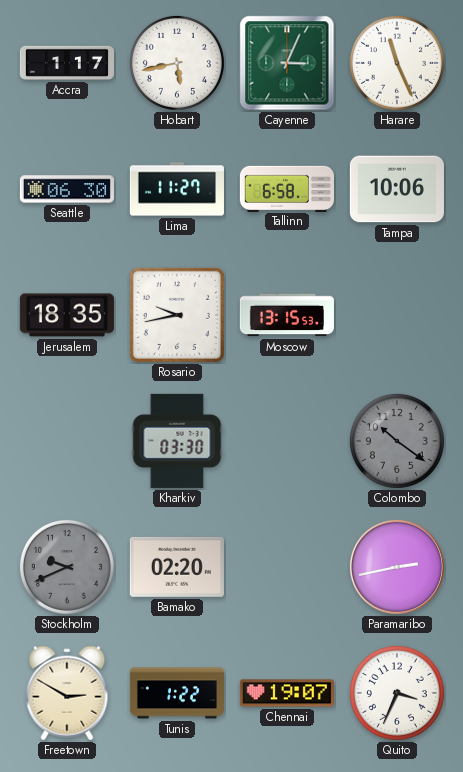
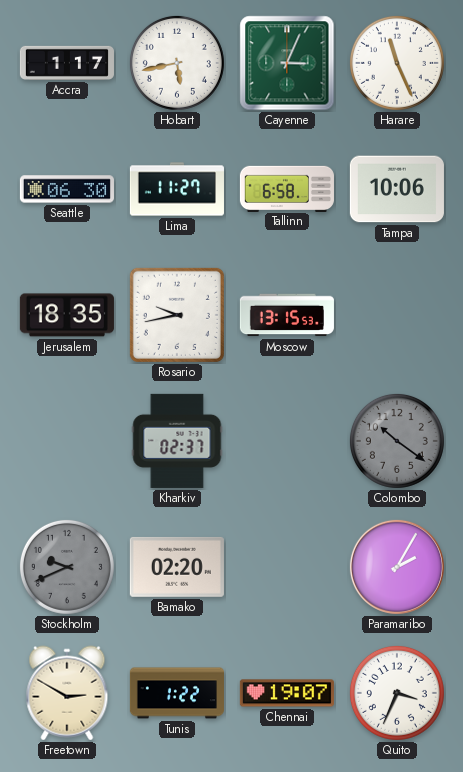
Kharkiv: 03:30 -> 02:37
Paramaribo: 2:43 -> 2:05
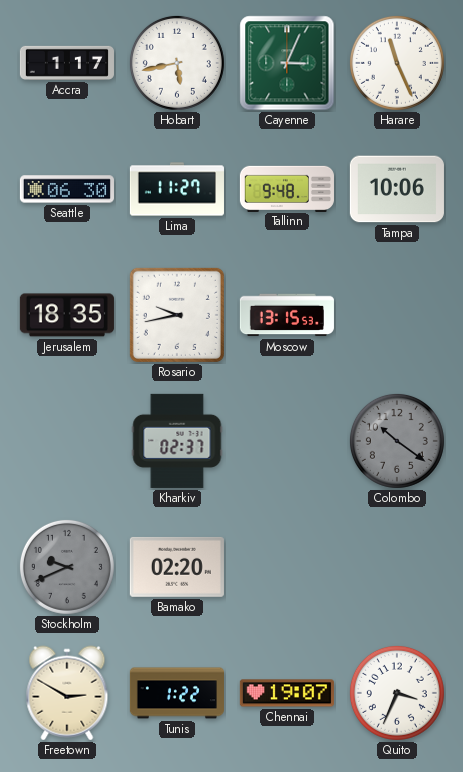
Tallinn: 6:58 -> 9:48
Paramaribo: 2:05 -> none
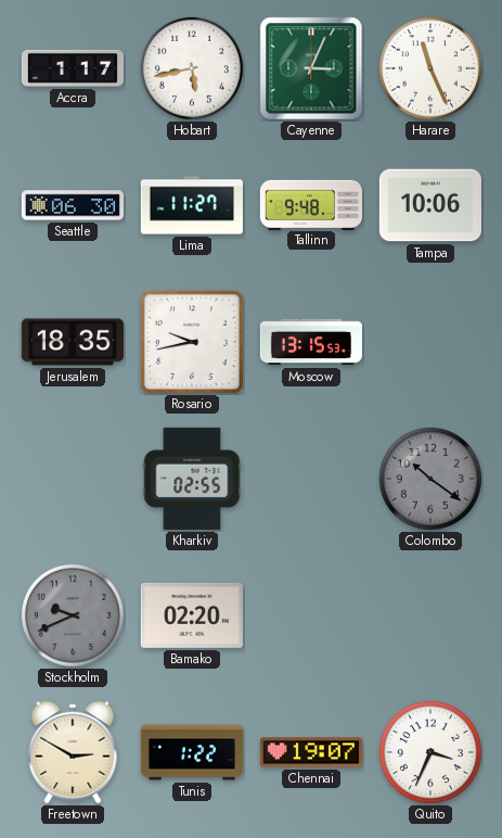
Kharkiv: 02:37 -> 02:55
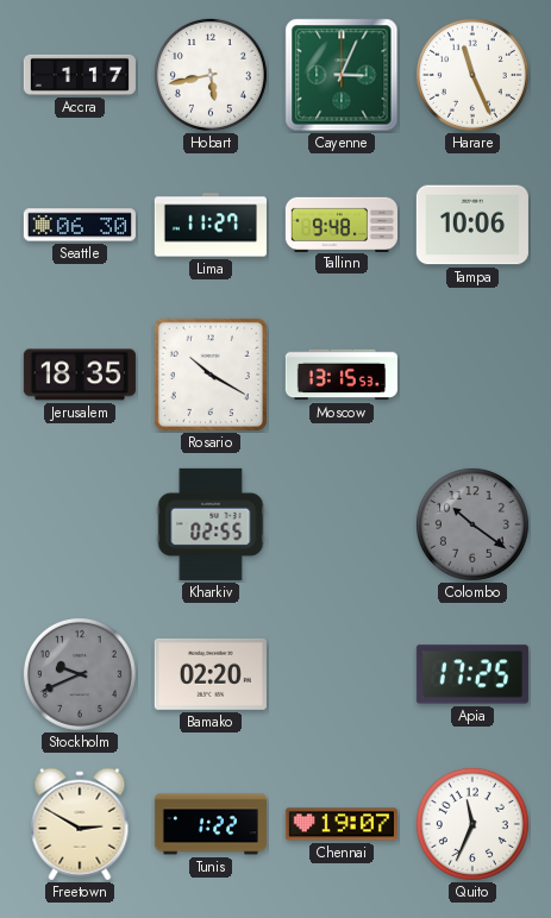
Rosario: 9:43 -> 10:20
Apia: none -> 17:25
Quito: 3:34 -> 11:34
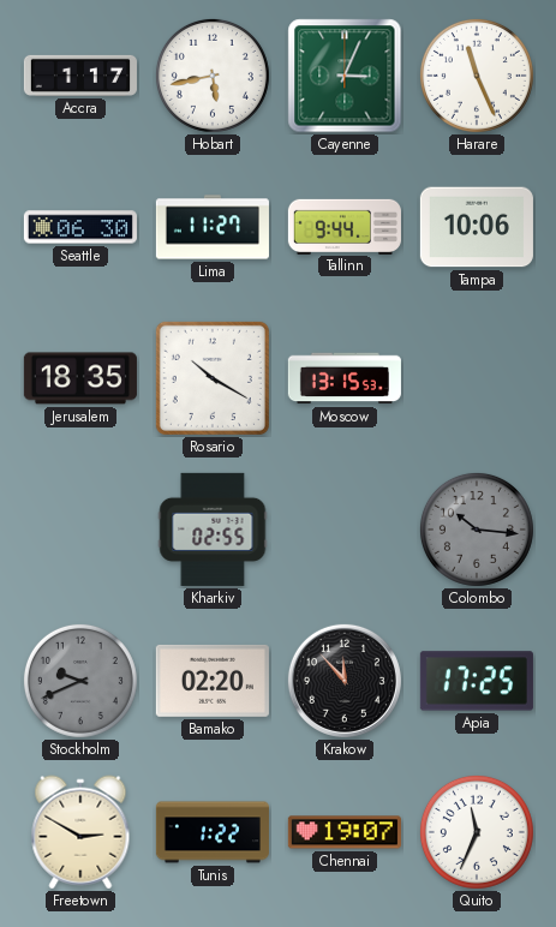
Tallinn: 9:48 -> 9:44
Colombo: 10:21 -> 10:16
Krakow: none -> 11:53
